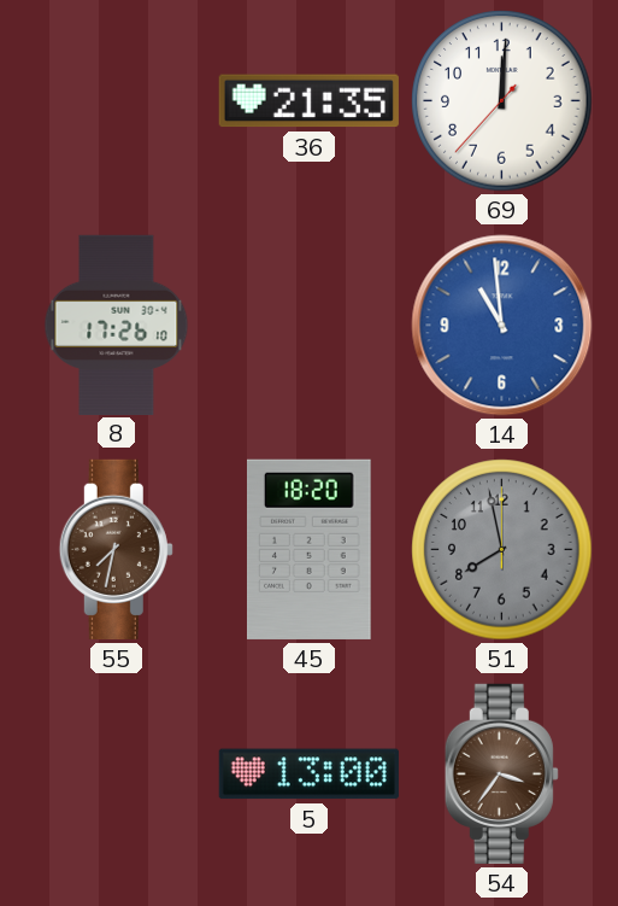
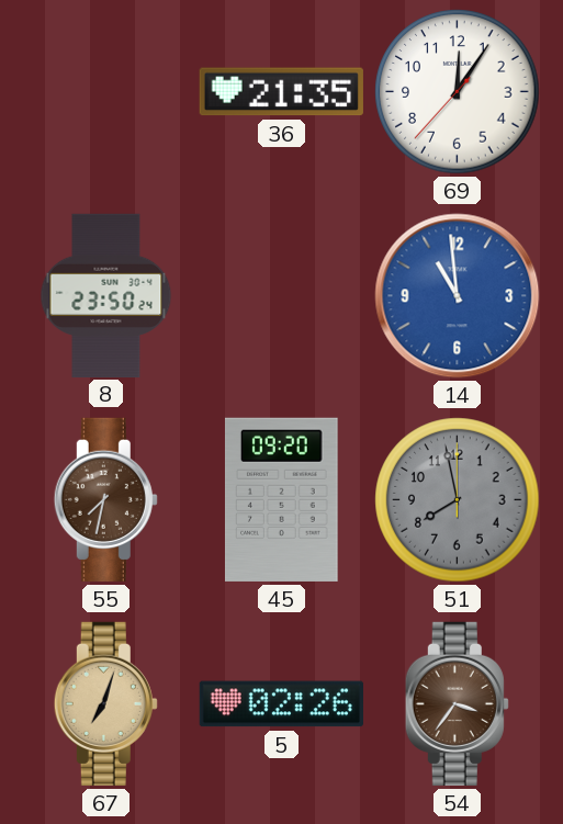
69: 12:00 -> 12:05
8: 17:26 -> 23:50
45: 18:20 -> 09:20
67: none -> 7:03
5: 13:00 -> 02:26
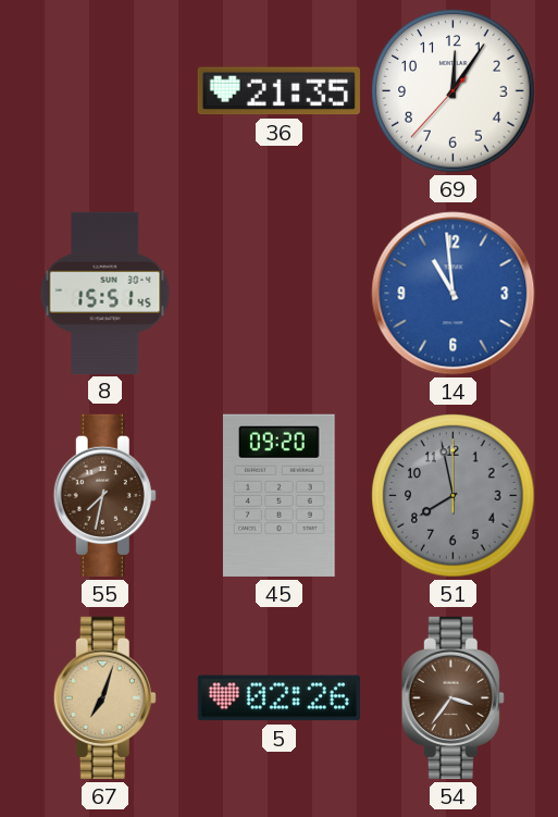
8: 23:50 -> 15:51
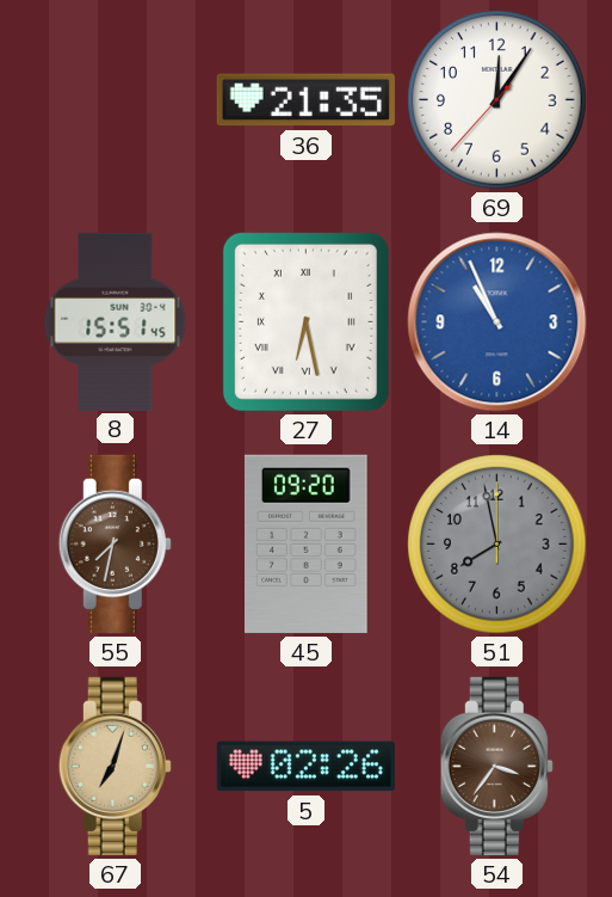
27: none -> 6:28
14: 10:59 -> 10:56
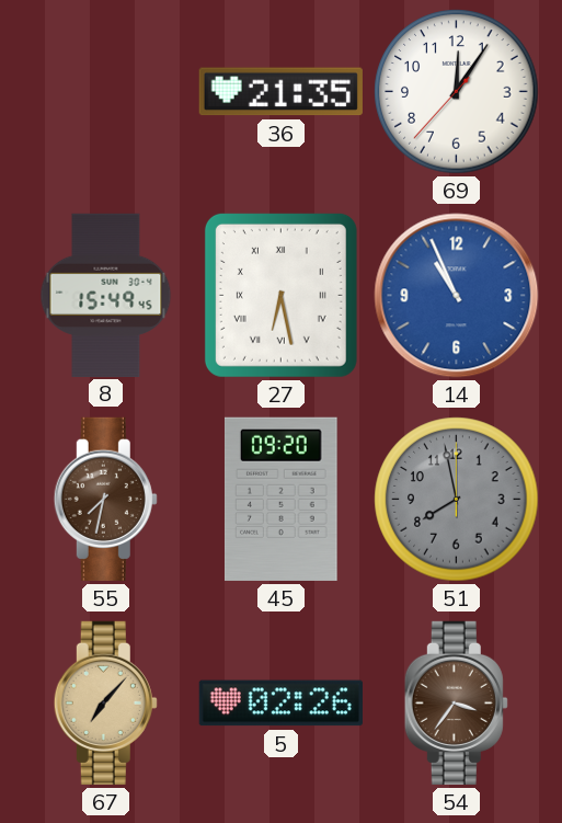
8: 15:51 -> 15:49
67: 7:03 -> 7:07
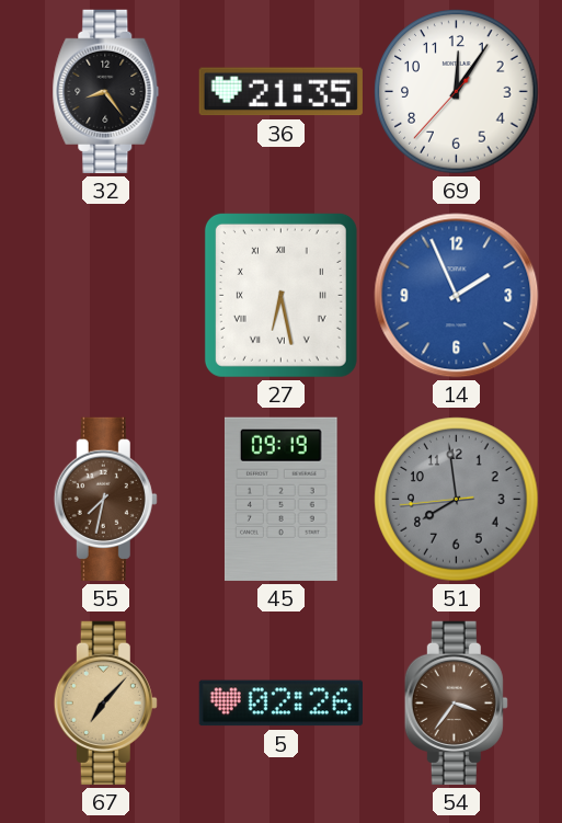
32: none -> 8:24
8: 15:49 -> none
14: 10:56 -> 1:56
45: 09:20 -> 09:19
51: 7:58:00 -> 7:58:44
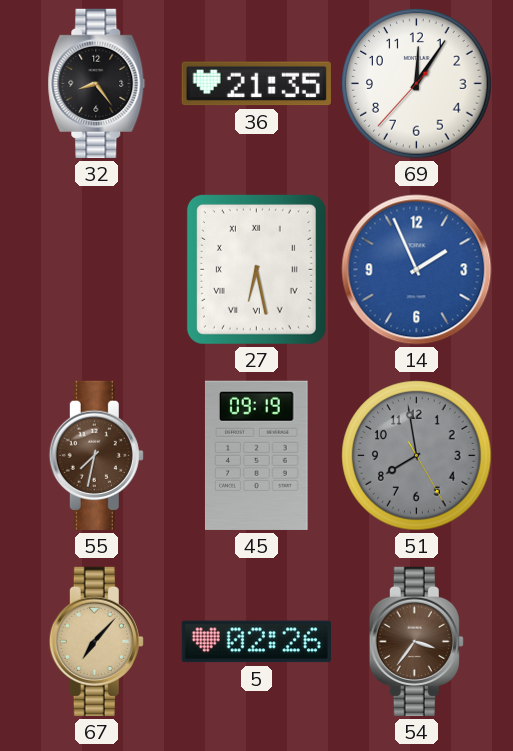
51: 7:58:44 -> 7:58:25
